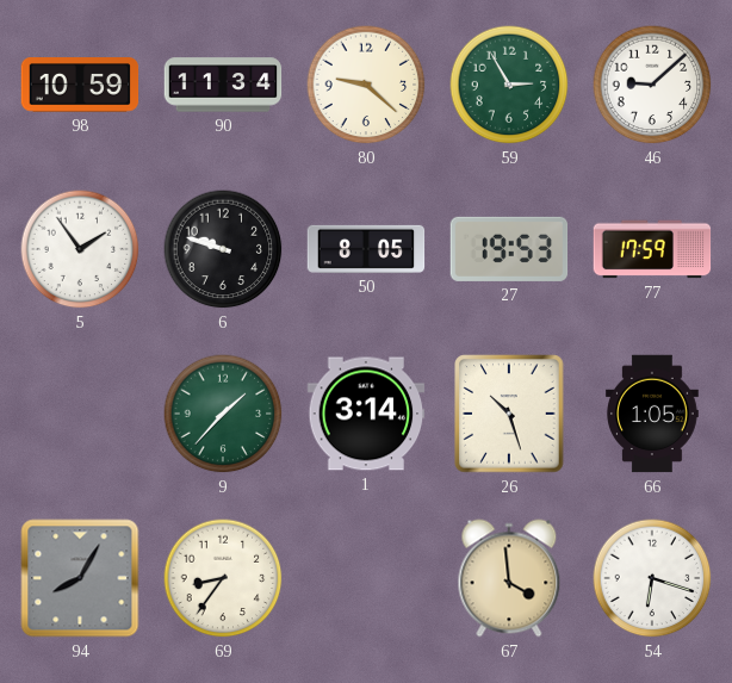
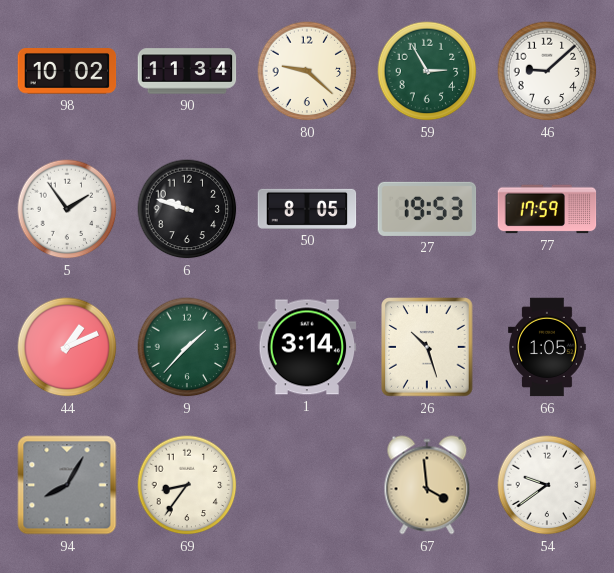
98: 10:59 -> 10:02
44: none -> 1:11
54: 6:18 -> 9:39
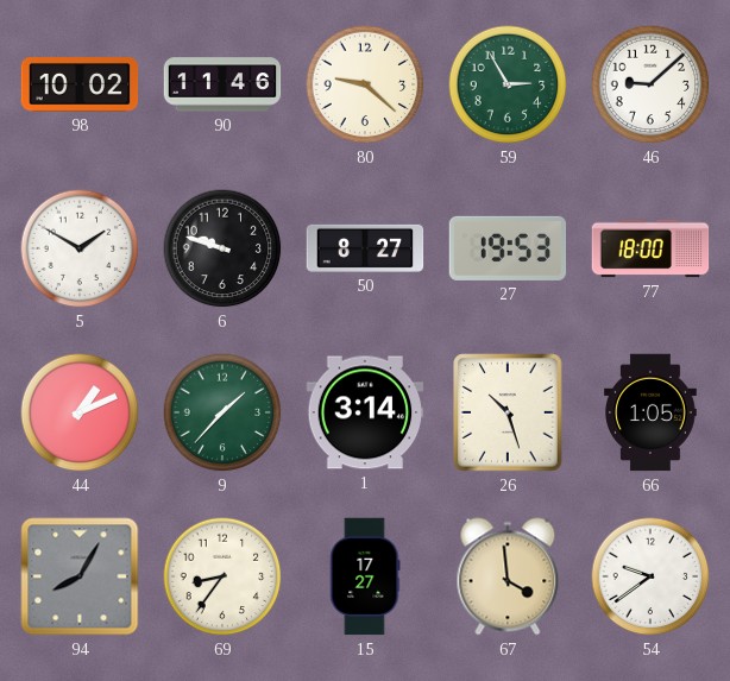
90: 11:34 -> 11:46
5: 1:54 -> 1:50
50: 8:05 -> 8:27
77: 17:59 -> 18:00
15: none -> 17:27
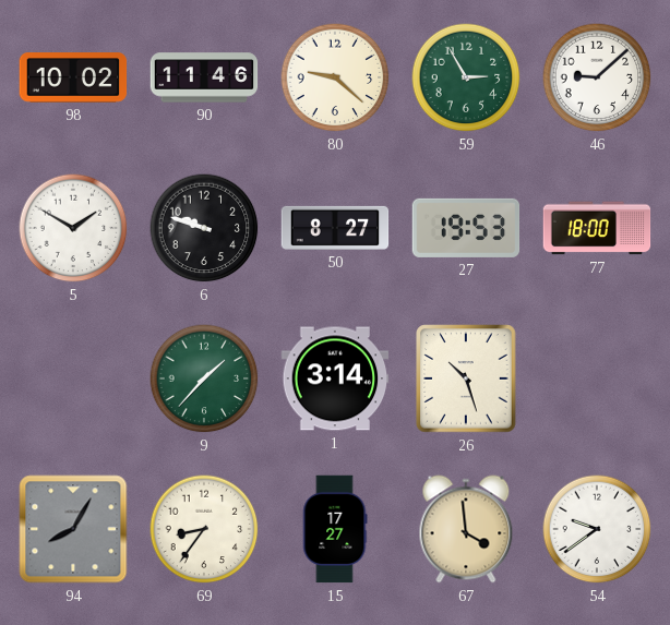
44: 1:11 -> none
66: 1:05 -> none
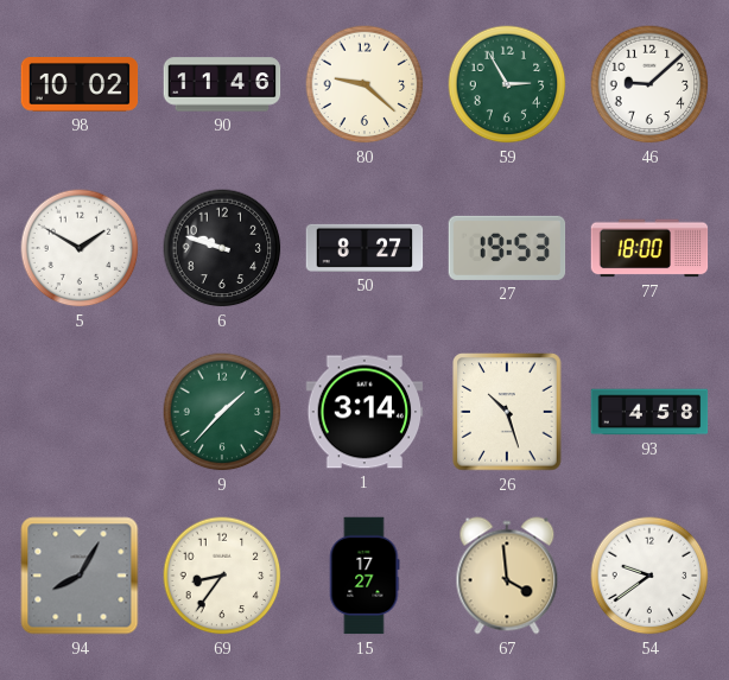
93: none -> 4:58
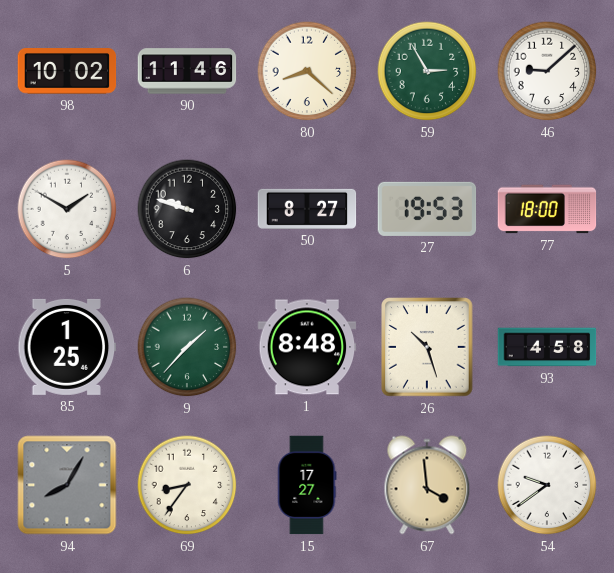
80: 9:22 -> 8:22
85: none -> 1:25
1: 3:14 -> 8:48
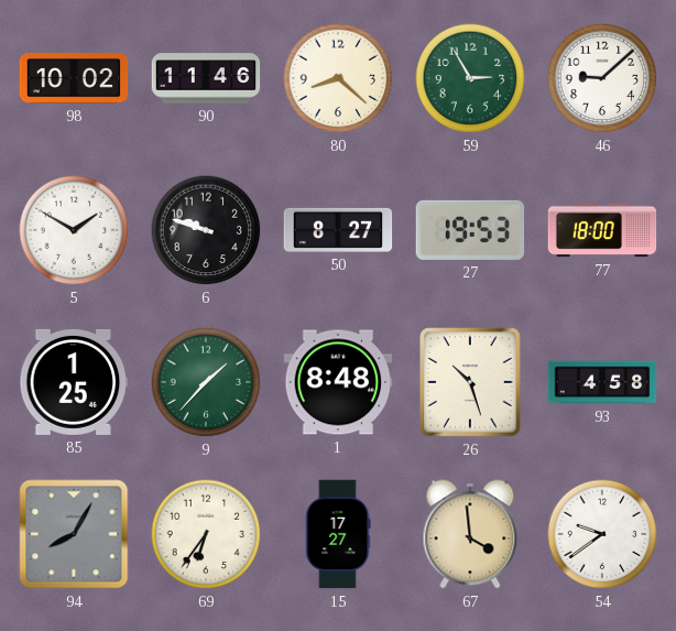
69: 8:36 -> 6:36
